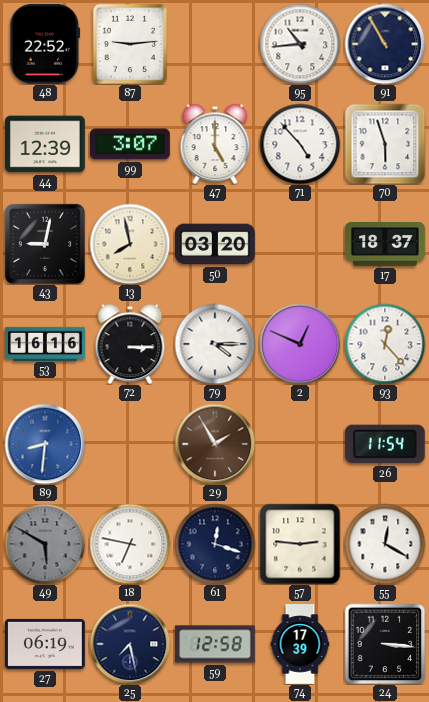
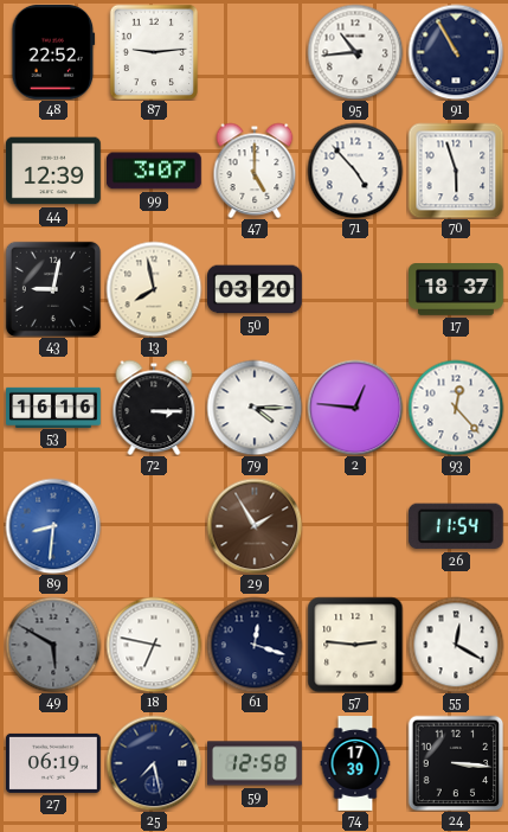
2: 12:49 -> 12:46
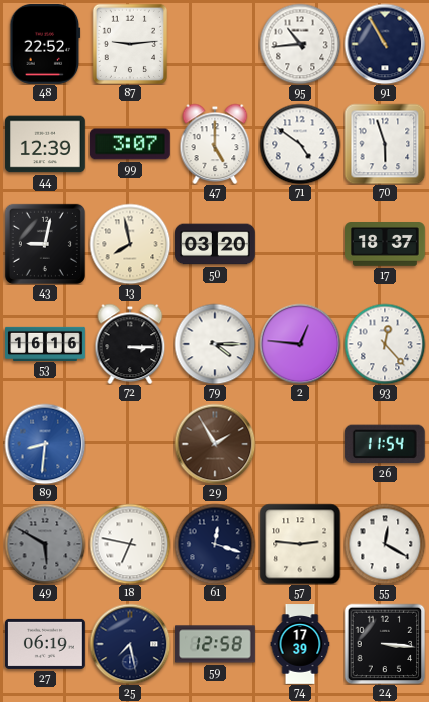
71: 4:53 -> 4:51
